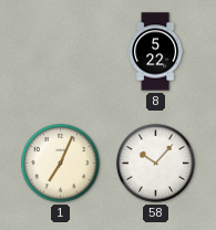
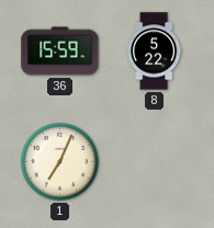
36: none -> 15:59
58: 10:07 -> none
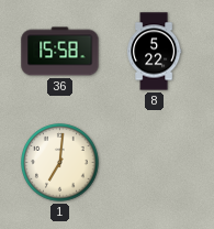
36: 15:59 -> 15:58
1: 7:04 -> 7:01
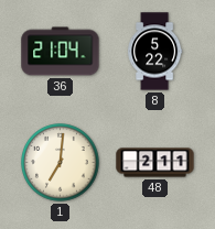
36: 15:58 -> 21:04
48: none -> 2:11
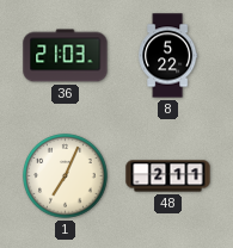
36: 21:04 -> 21:03
1: 7:01 -> 7:04
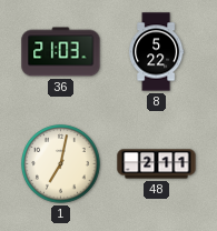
1: 7:04 -> 7:02
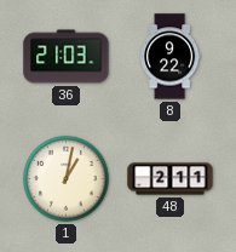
8: 5:22 -> 9:22
1: 7:02 -> 1:02
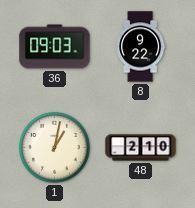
36: 21:03 -> 09:03
48: 2:11 -> 2:10
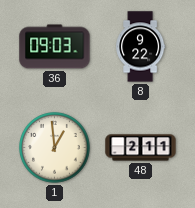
1: 1:02 -> 12:59
48: 2:10 -> 2:11
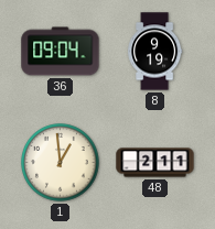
36: 09:03 -> 09:04
8: 9:22 -> 9:19
